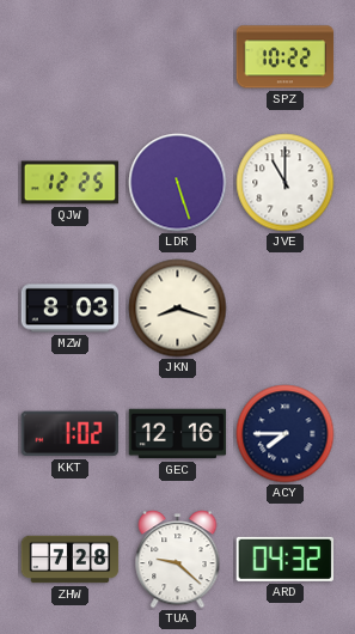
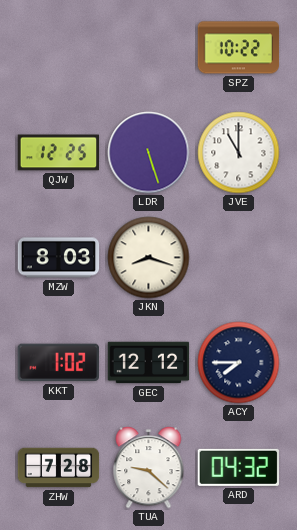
GEC: 12:16 -> 12:12
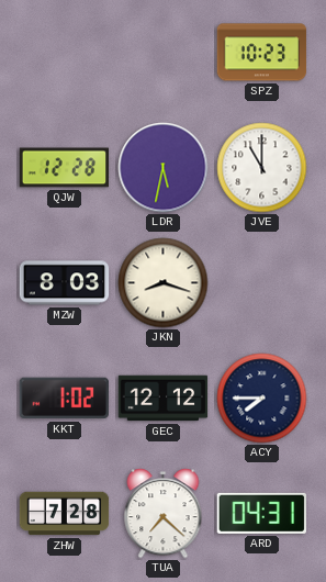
SPZ: 10:22 -> 10:23
QJW: 12:25 -> 12:28
LDR: 5:27 -> 5:32
TUA: 9:22 -> 7:22
ARD: 04:32 -> 04:31
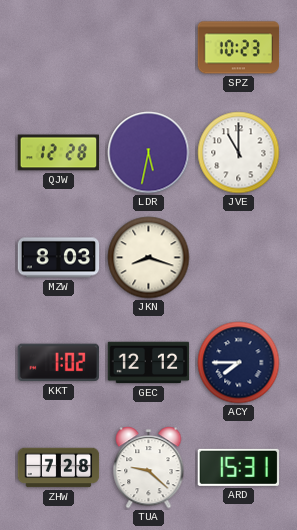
TUA: 7:22 -> 9:22
ARD: 04:31 -> 15:31
